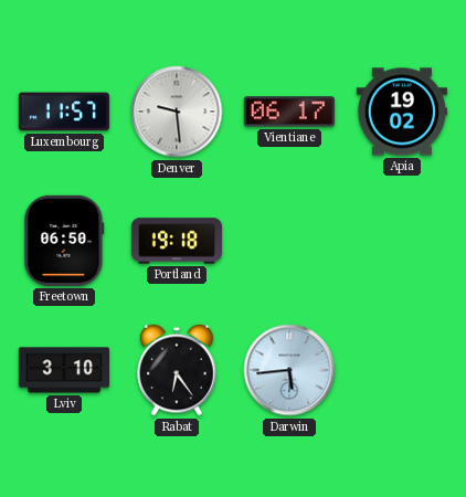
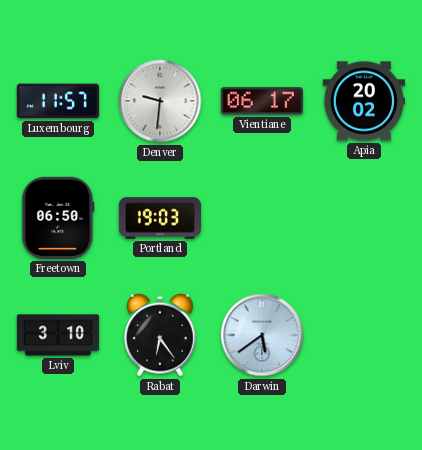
Denver: 9:29 -> 9:31
Apia: 19:02 -> 20:02
Portland: 19:18 -> 19:03
Darwin: 5:44 -> 5:39
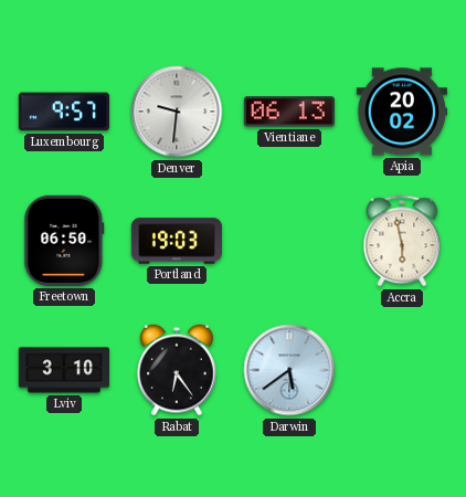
Luxembourg: 11:57 -> 9:57
Vientiane: 06:17 -> 06:13
Accra: none -> 5:58
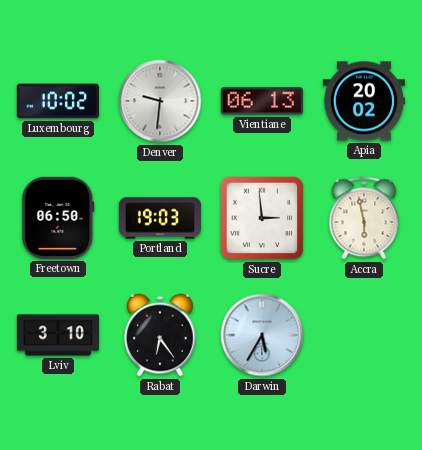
Luxembourg: 9:57 -> 10:02
Sucre: none -> 2:59
Darwin: 5:39 -> 5:35
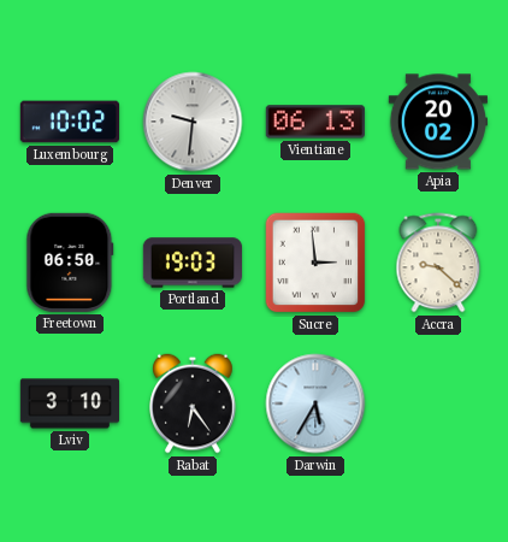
Accra: 5:58 -> 9:22
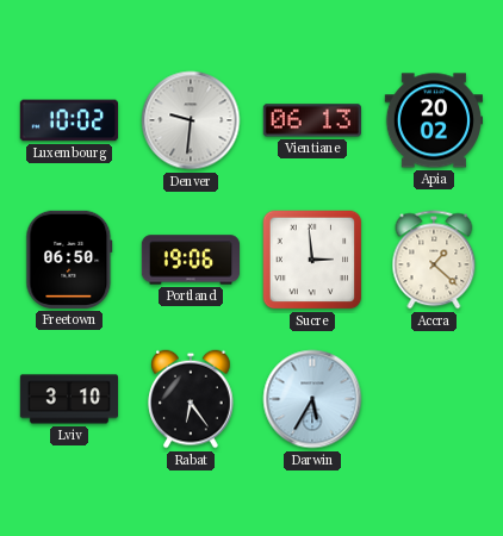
Portland: 19:03 -> 19:06
Accra: 9:22 -> 1:22
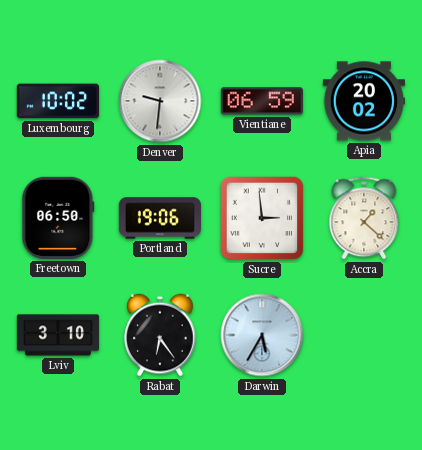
Vientiane: 06:13 -> 06:59
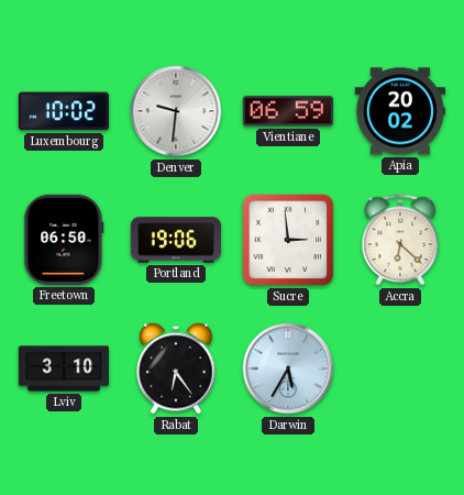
Accra: 1:22 -> 6:22
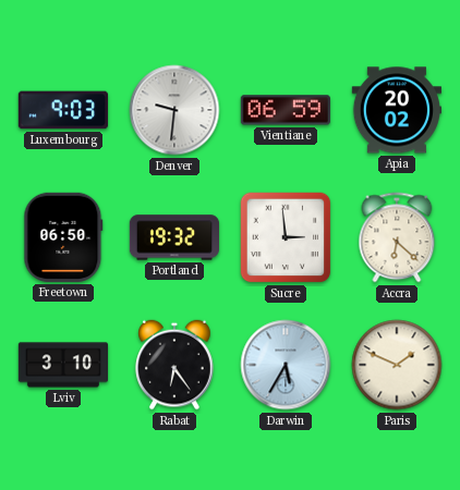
Luxembourg: 10:02 -> 9:03
Portland: 19:06 -> 19:32
Paris: none -> 1:49
